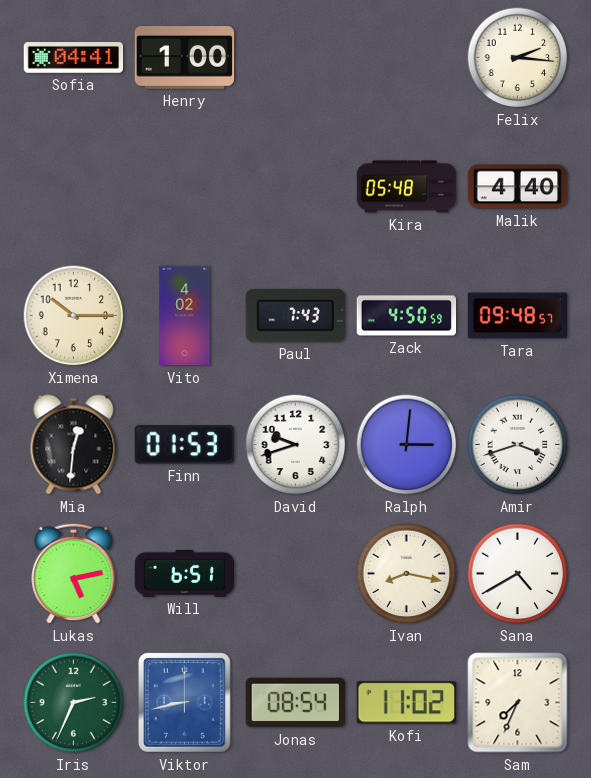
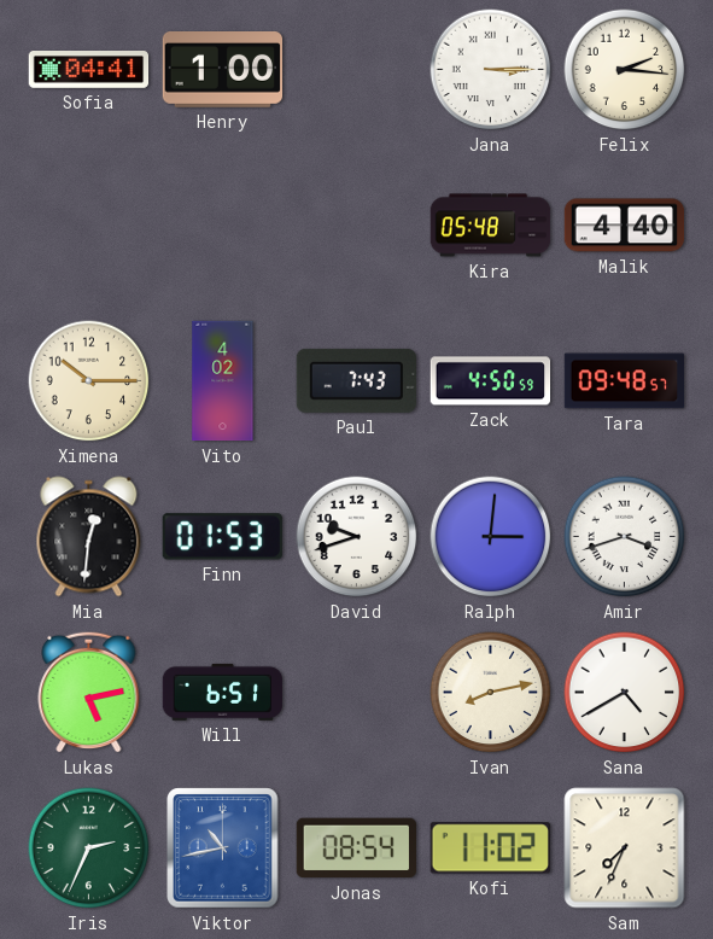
Jana: none -> 3:15
Ivan: 8:17 -> 8:13
Viktor: 8:43 -> 10:43
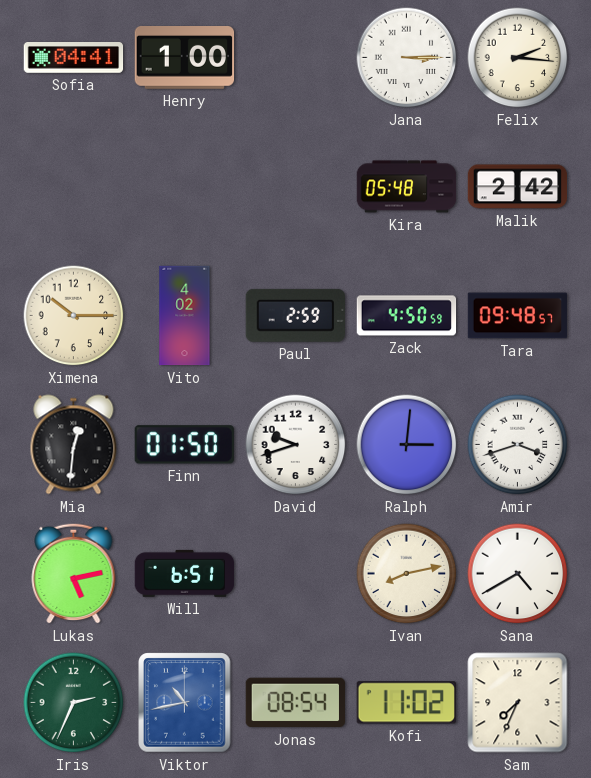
Malik: 4:40 -> 2:42
Paul: 7:43 -> 2:59
Finn: 01:53 -> 01:50
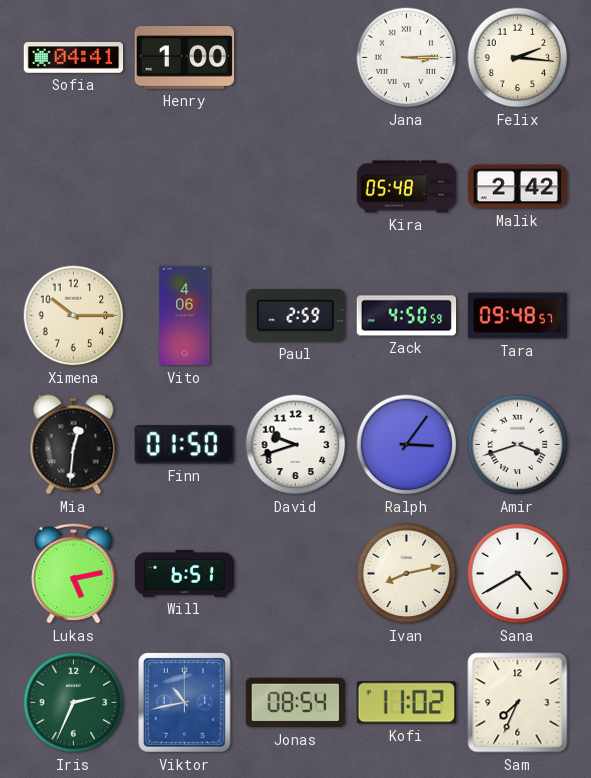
Vito: 4:02 -> 4:06
Ralph: 3:01 -> 3:06
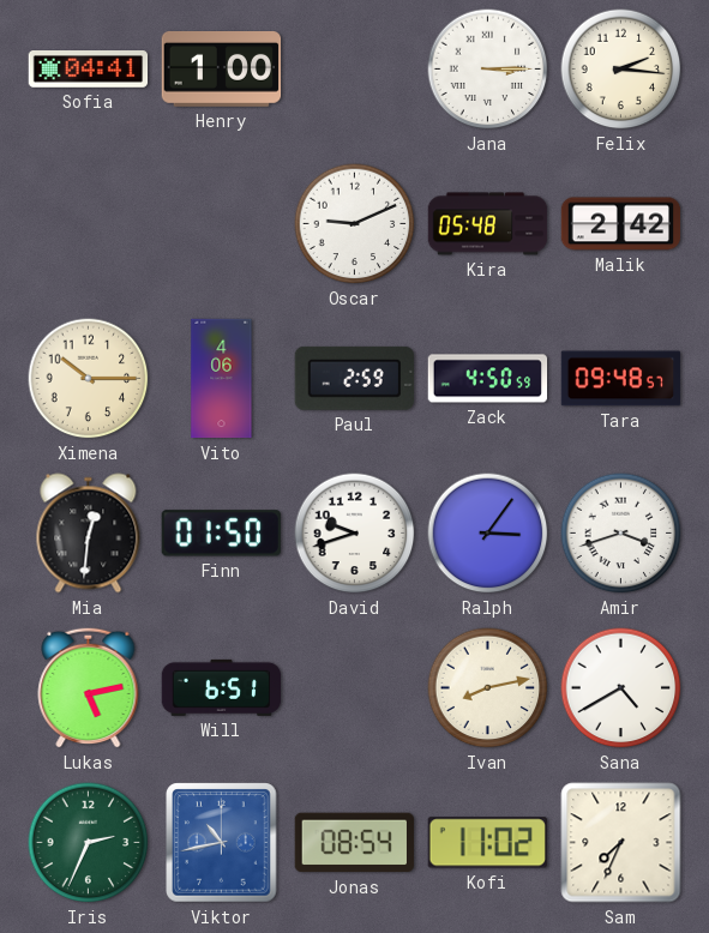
Oscar: none -> 9:11
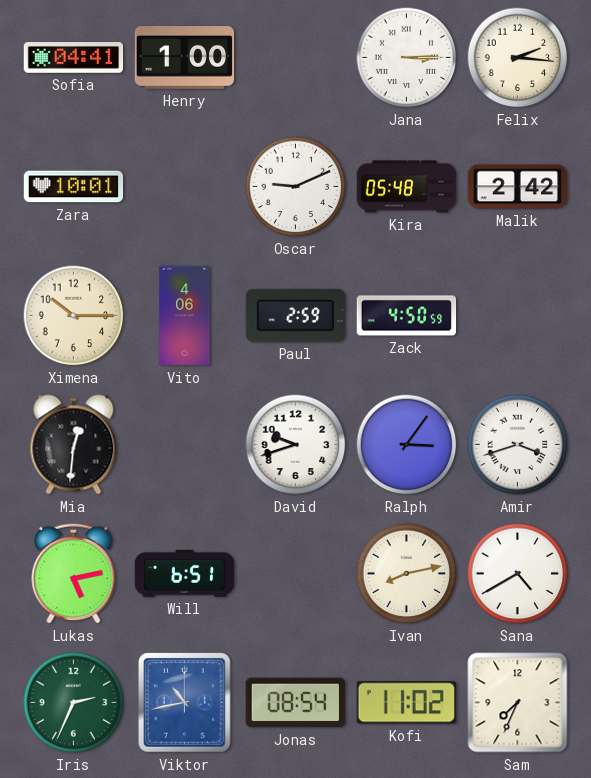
Zara: none -> 10:01
Tara: 09:48 -> none
Finn: 01:50 -> none
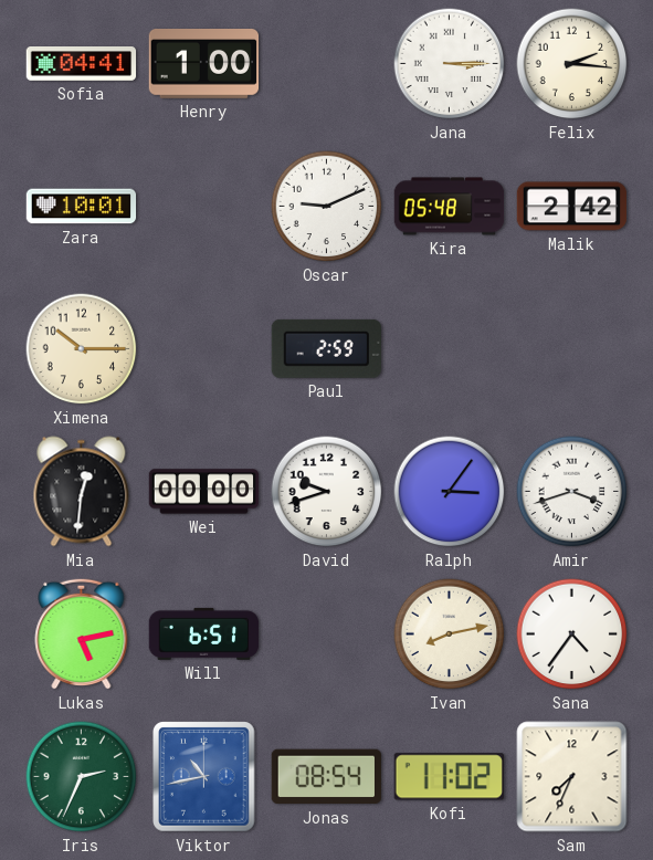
Vito: 4:06 -> none
Zack: 4:50 -> none
Wei: none -> 00:00
Sana: 4:40 -> 4:36
